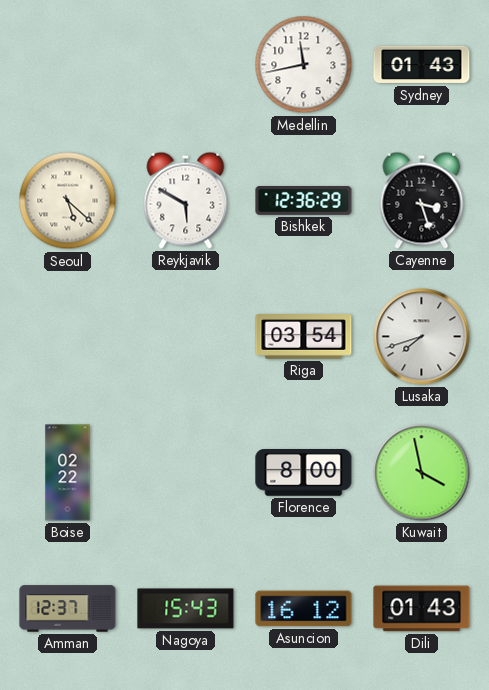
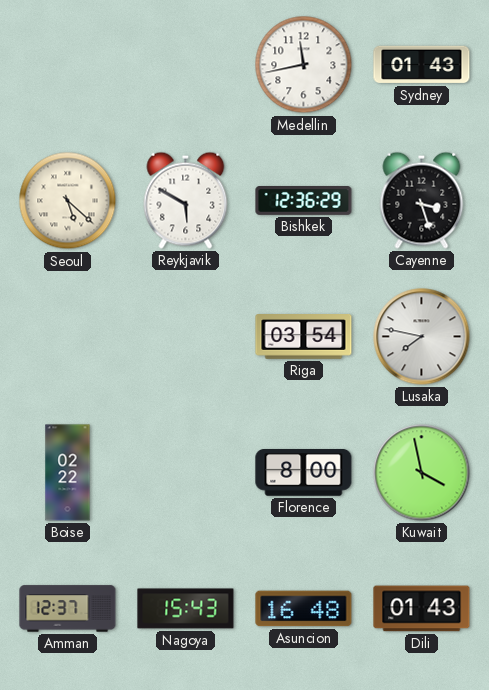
Lusaka: 7:42 -> 7:47
Asuncion: 16:12 -> 16:48
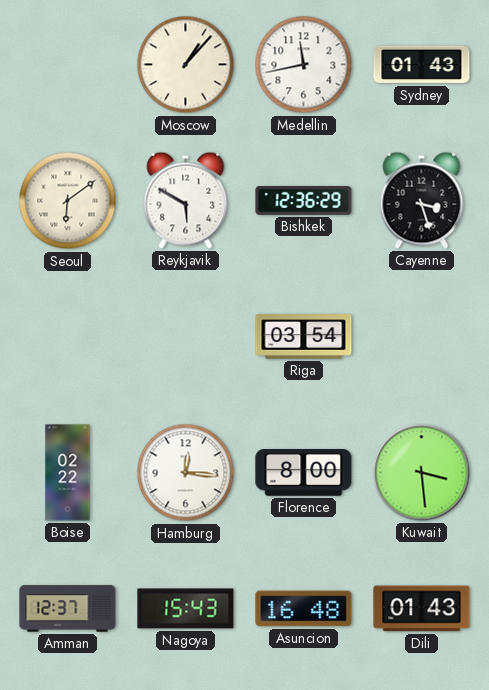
Moscow: none -> 1:07
Seoul: 5:22 -> 6:09
Lusaka: 7:47 -> none
Hamburg: none -> 12:16
Kuwait: 3:58 -> 3:29
